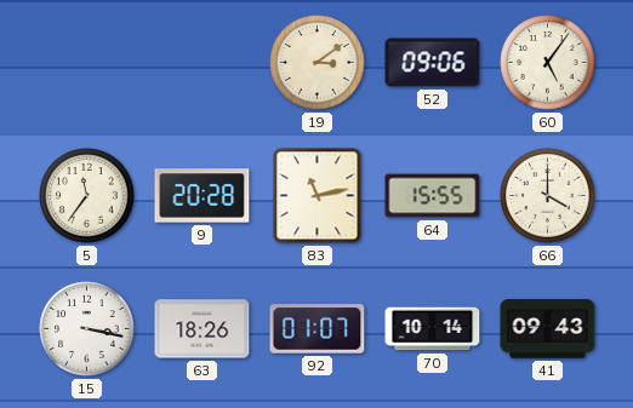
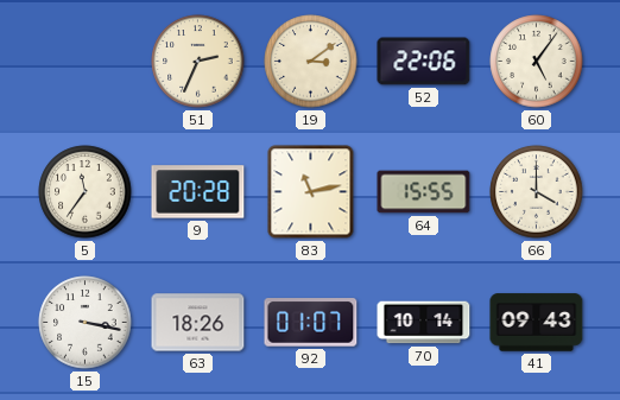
51: none -> 2:34
52: 09:06 -> 22:06
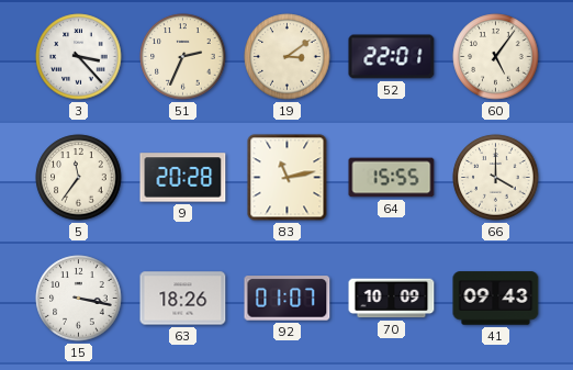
3: none -> 3:23
52: 22:06 -> 22:01
70: 10:14 -> 10:09
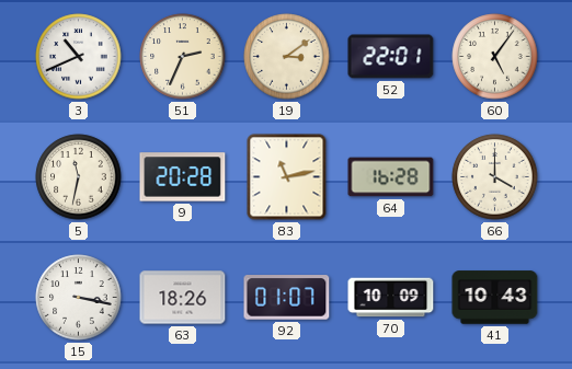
3: 3:23 -> 10:41
5: 11:36 -> 11:32
64: 15:55 -> 16:28
41: 09:43 -> 10:43
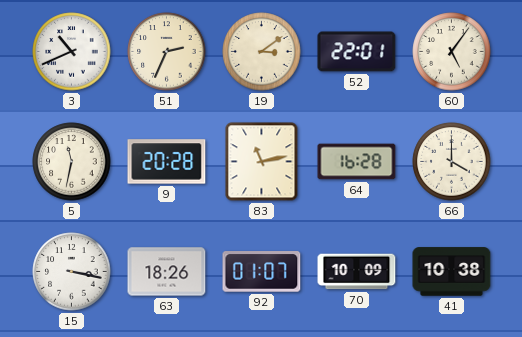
41: 10:43 -> 10:38
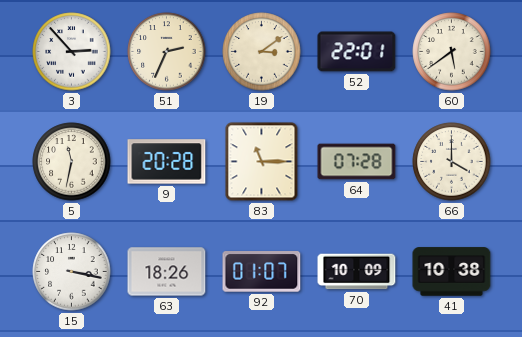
3: 10:41 -> 2:53
60: 5:06 -> 5:39
83: 11:13 -> 11:15
64: 16:28 -> 07:28
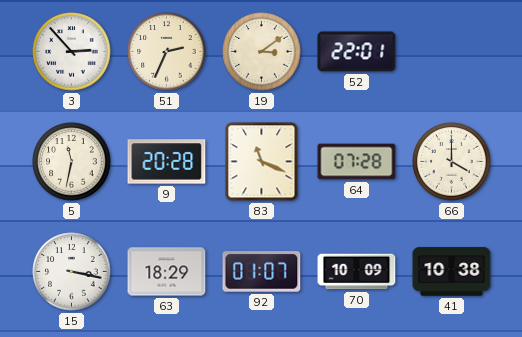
60: 5:39 -> none
83: 11:15 -> 11:19
63: 18:26 -> 18:29
